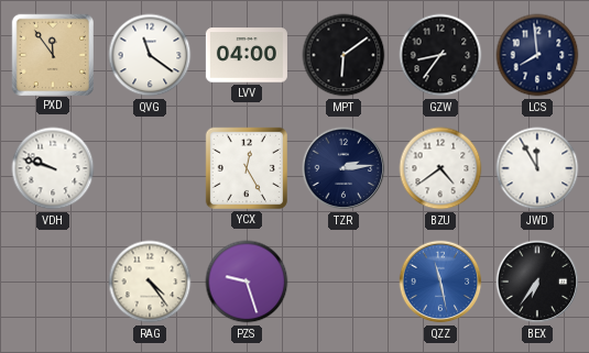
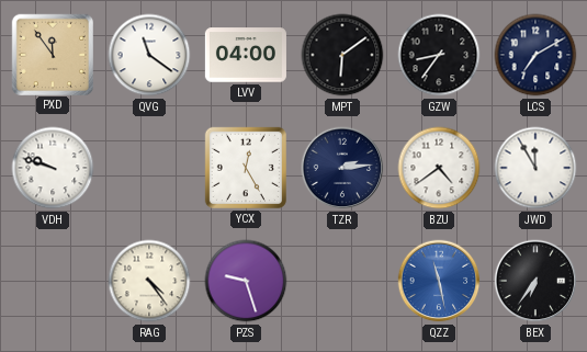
LCS: 7:59 -> 7:10
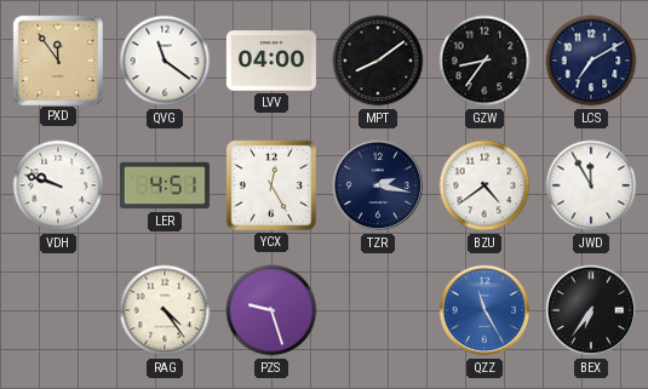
MPT: 6:09 -> 8:09
LER: none -> 4:51
TZR: 2:14 -> 2:17
QZZ: 11:28 -> 11:25
